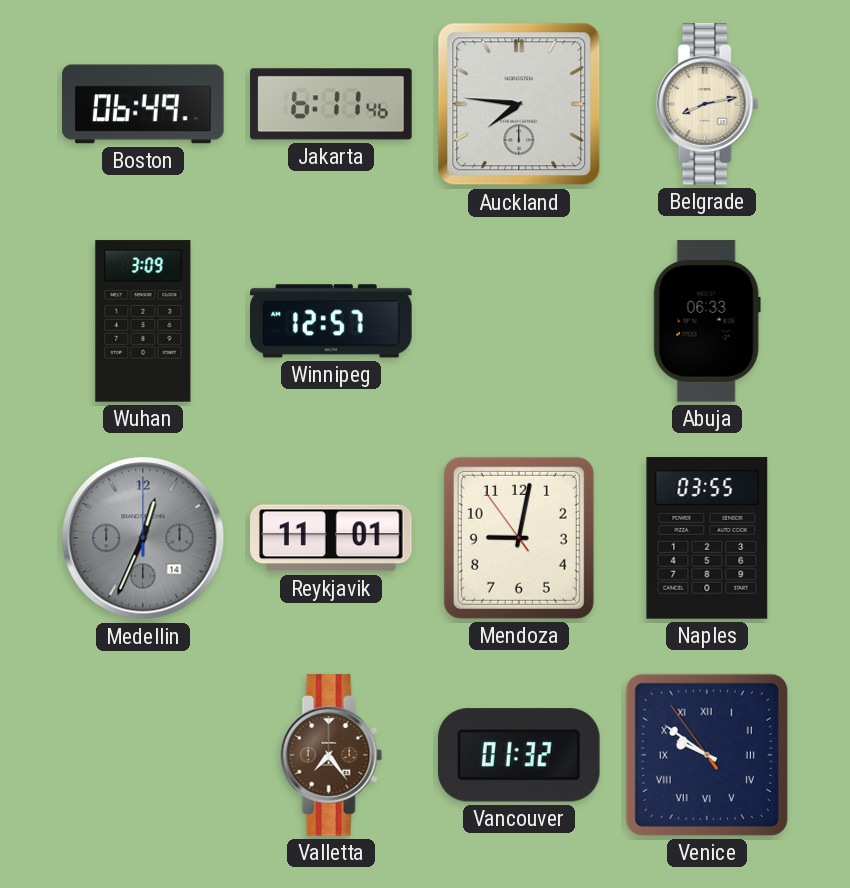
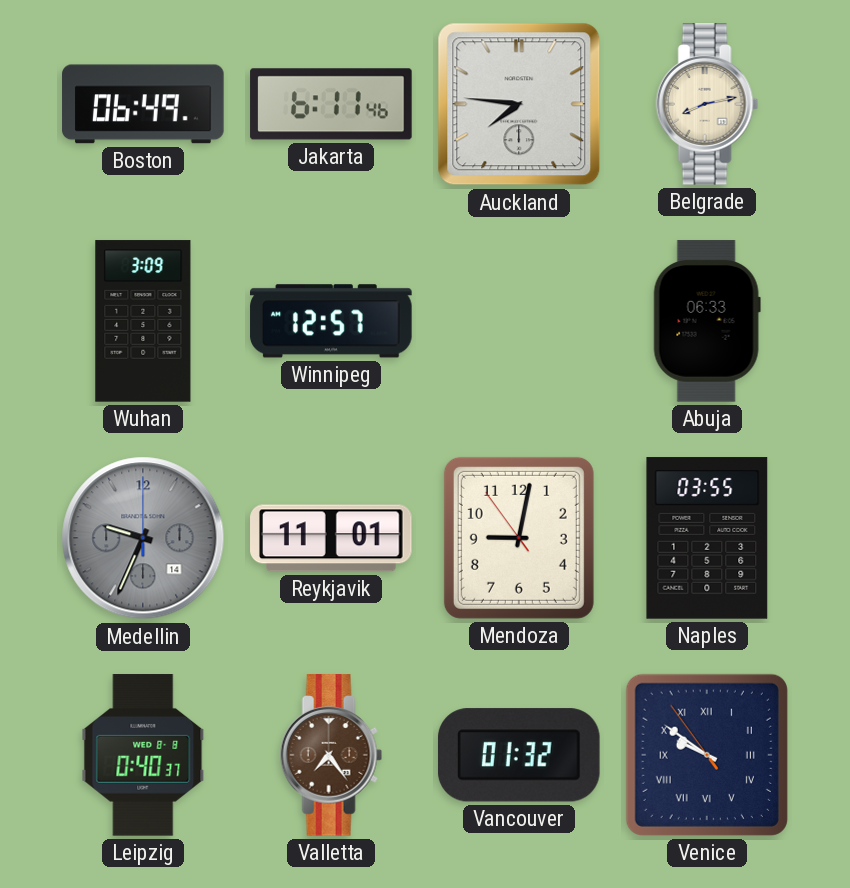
Medellin: 12:34 -> 9:34
Leipzig: none -> 0:40
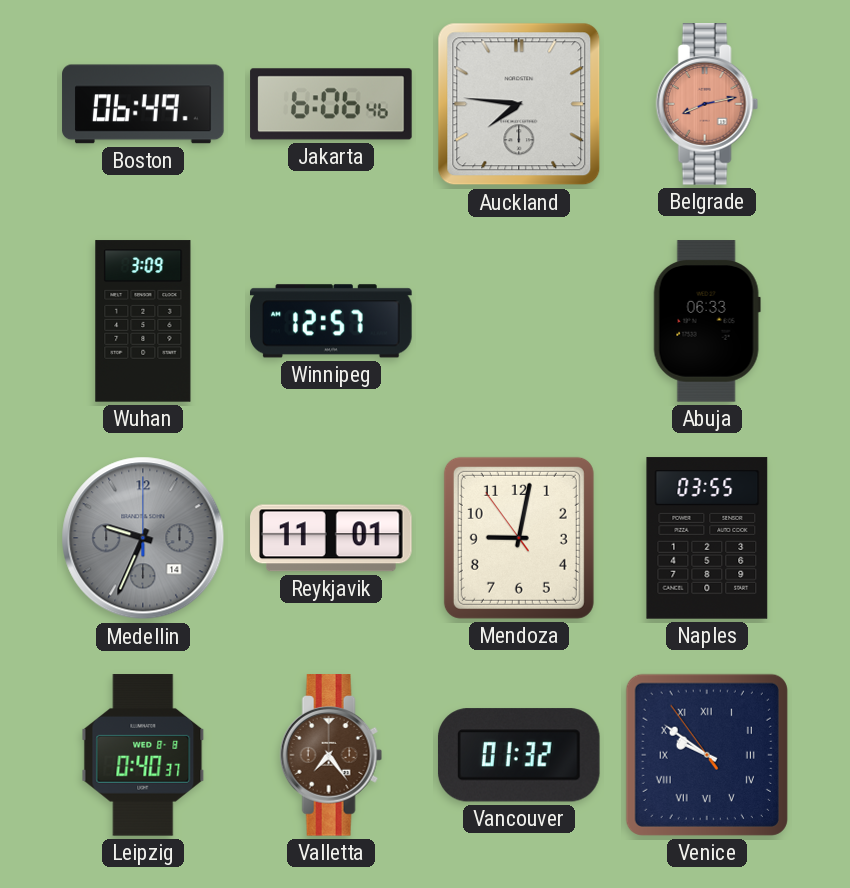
Jakarta: 6:11 -> 6:06
Belgrade dial: cream -> salmon
